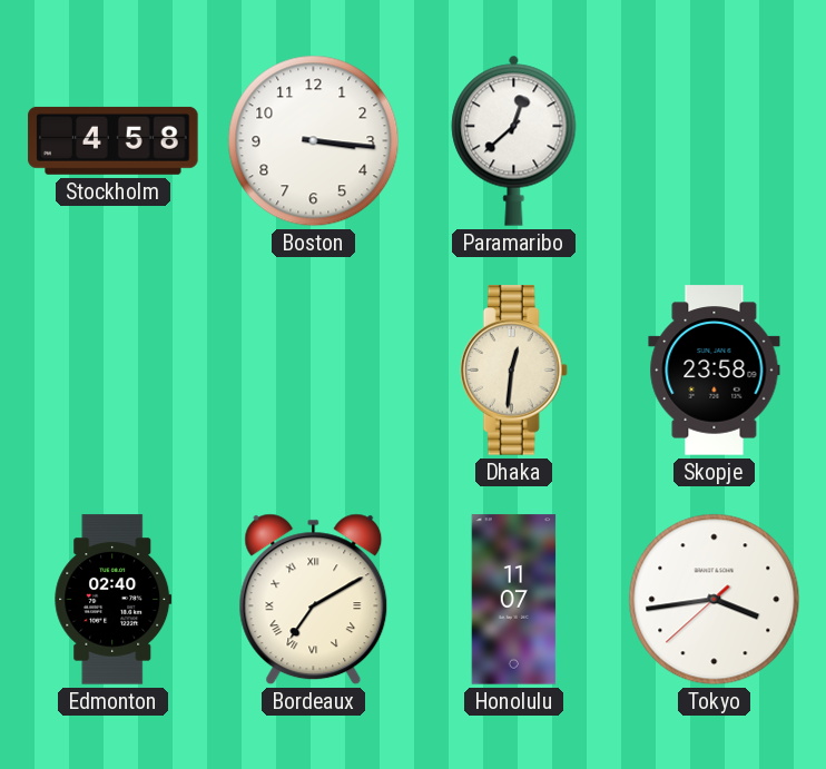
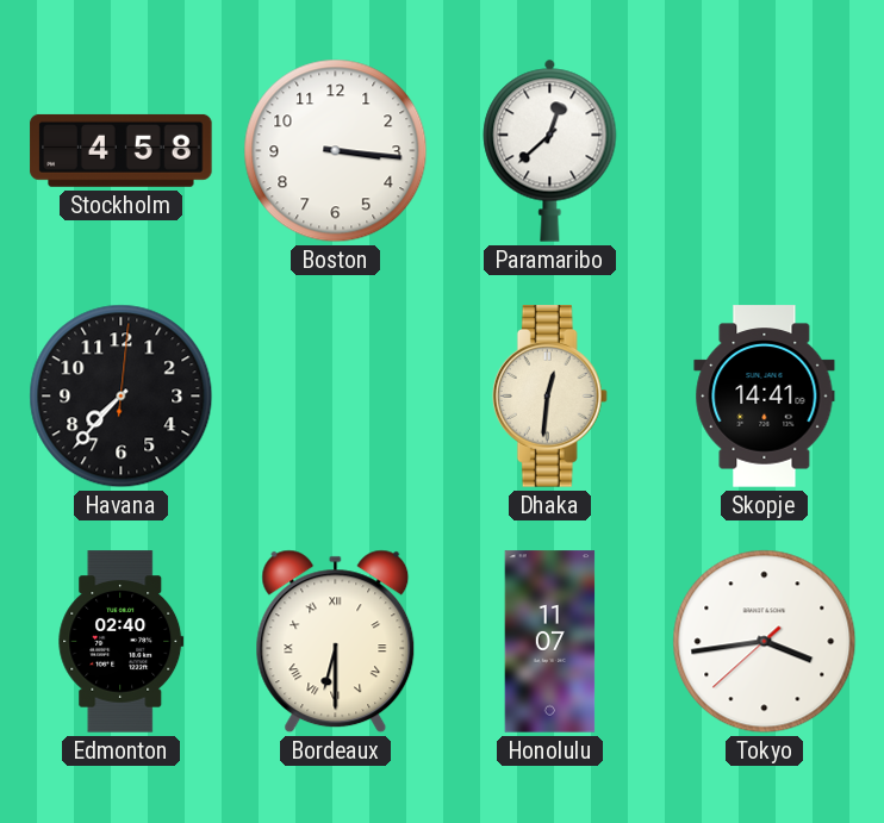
Havana: none -> 7:37
Skopje: 23:58 -> 14:41
Bordeaux: 7:10 -> 6:30
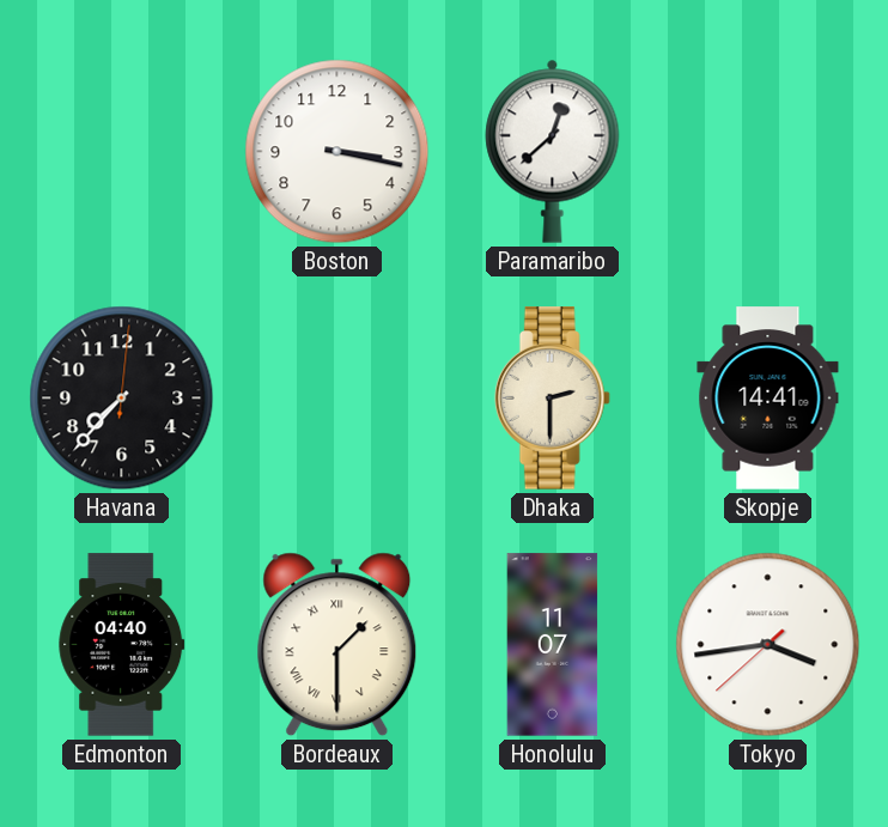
Stockholm: 4:58 -> none
Boston: 3:16 -> 3:17
Dhaka: 12:31 -> 2:30
Edmonton: 02:40 -> 04:40
Bordeaux: 6:30 -> 1:30
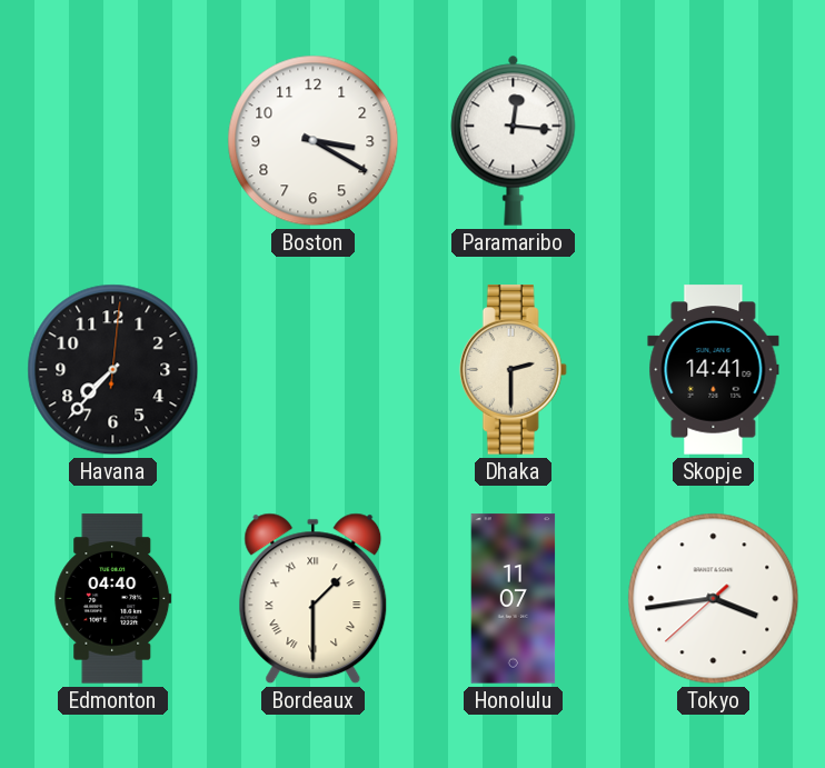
Boston: 3:17 -> 3:20
Paramaribo: 12:38 -> 12:16
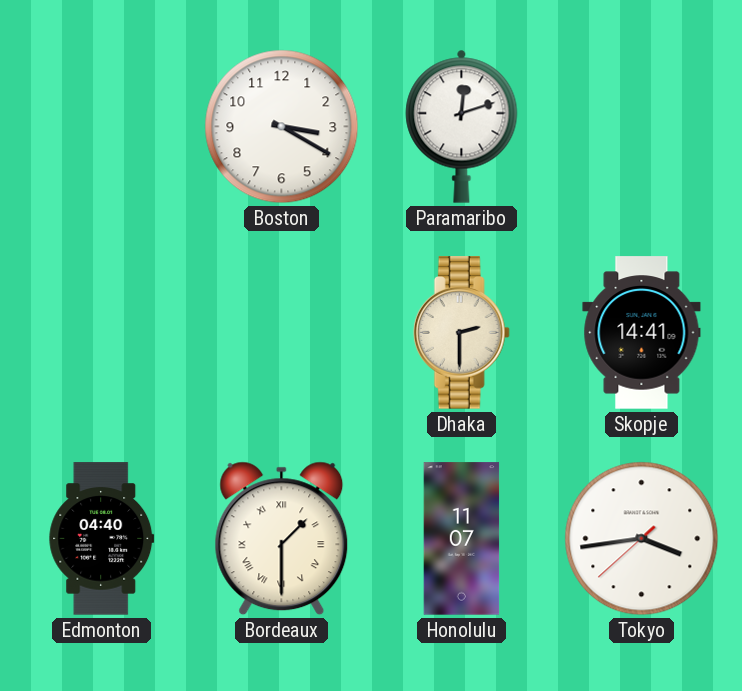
Paramaribo: 12:16 -> 12:12
Havana: 7:37 -> none
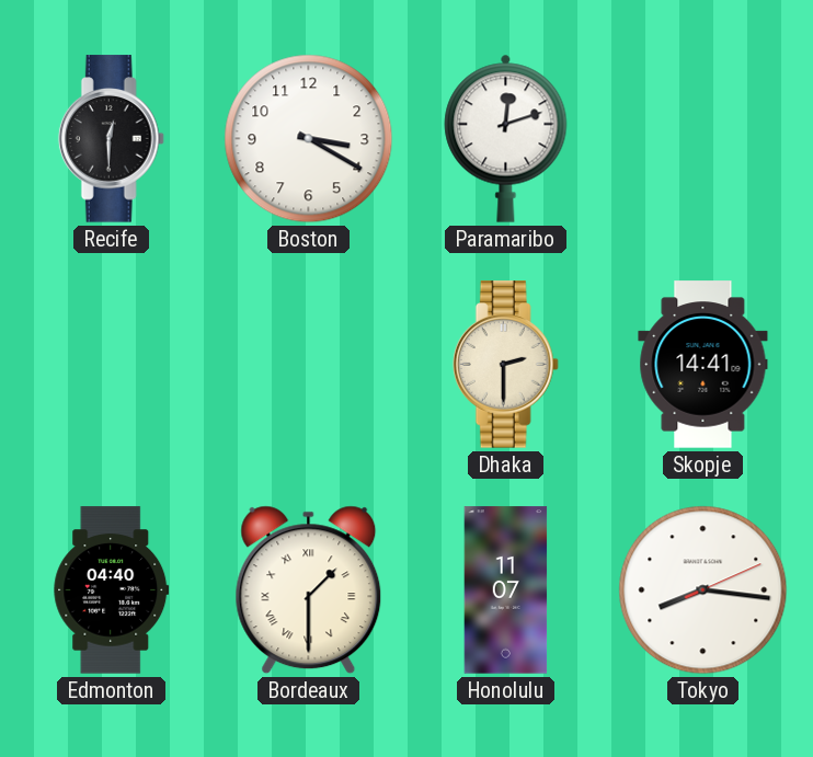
Recife: none -> 12:30
Tokyo: 3:43 -> 8:16
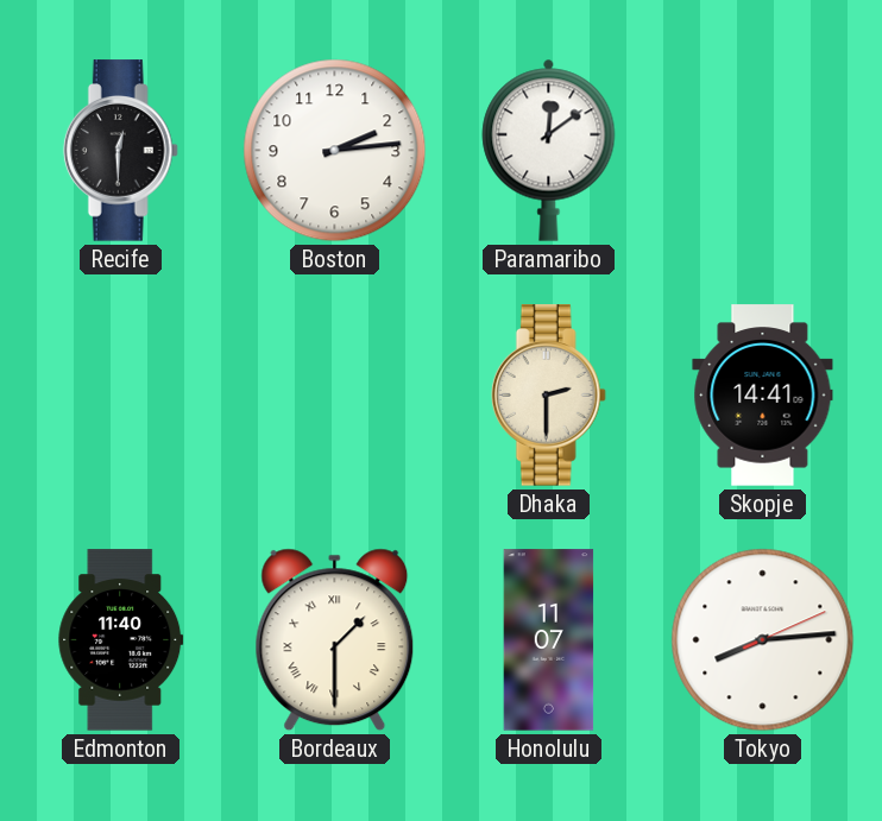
Boston: 3:20 -> 2:14
Paramaribo: 12:12 -> 12:09
Edmonton: 04:40 -> 11:40
Tokyo: 8:16 -> 8:14
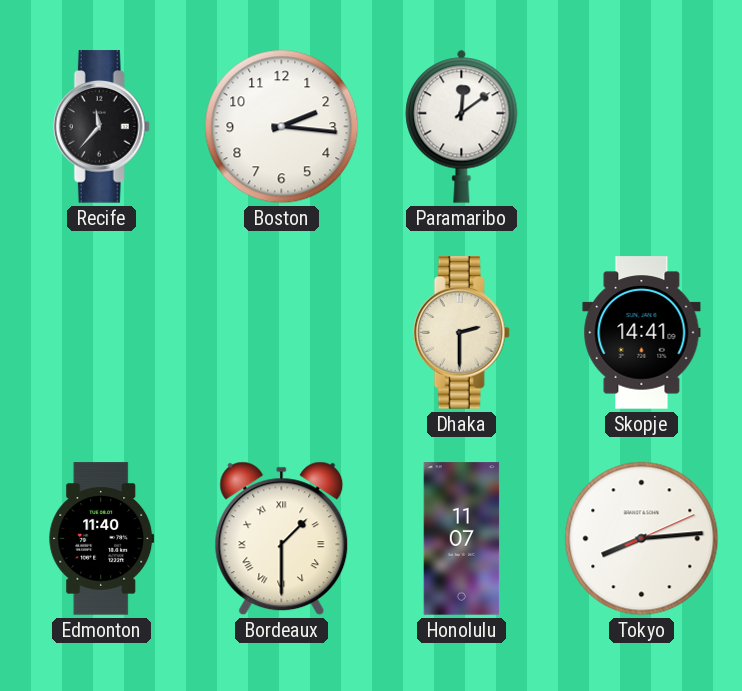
Recife: 12:30 -> 11:37
Boston: 2:14 -> 2:16
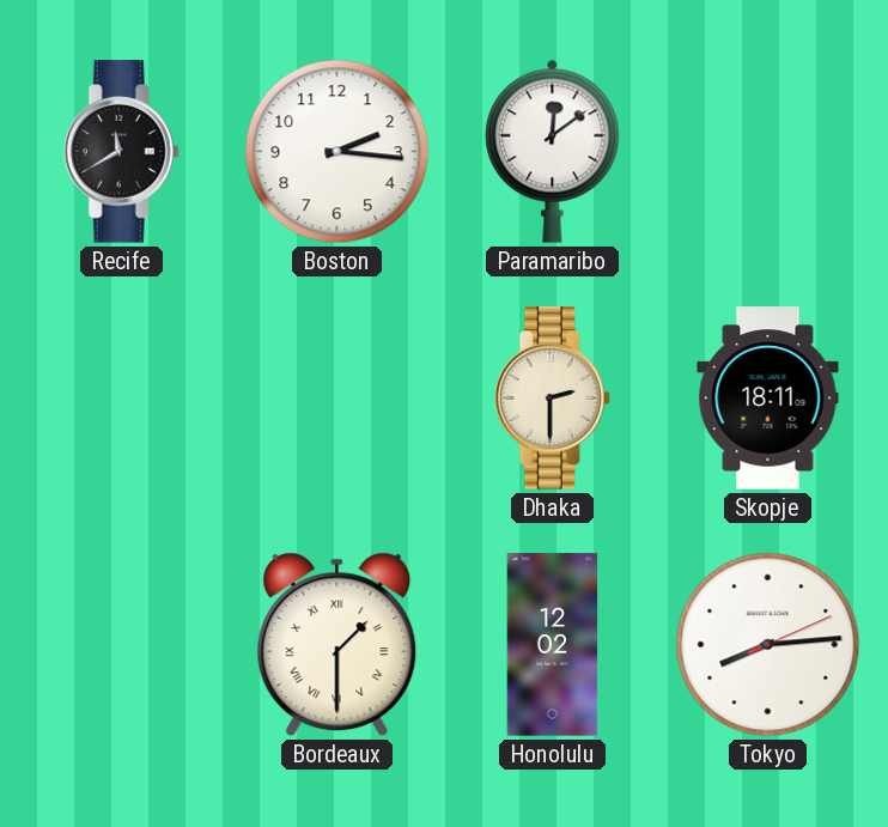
Recife: 11:37 -> 11:40
Skopje: 14:41 -> 18:11
Edmonton: 11:40 -> none
Honolulu: 11:07 -> 12:02
